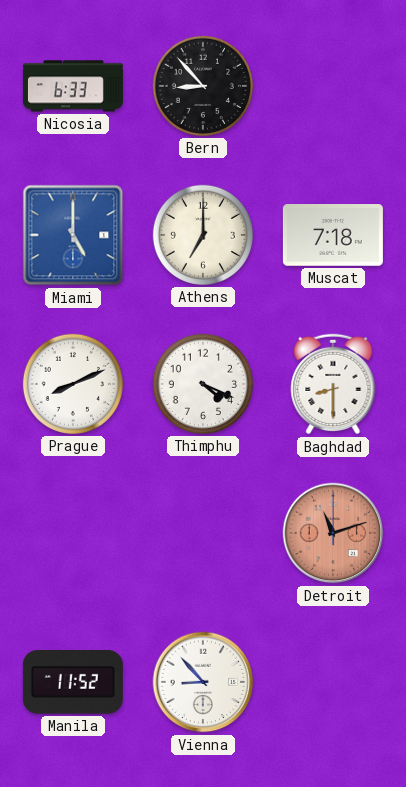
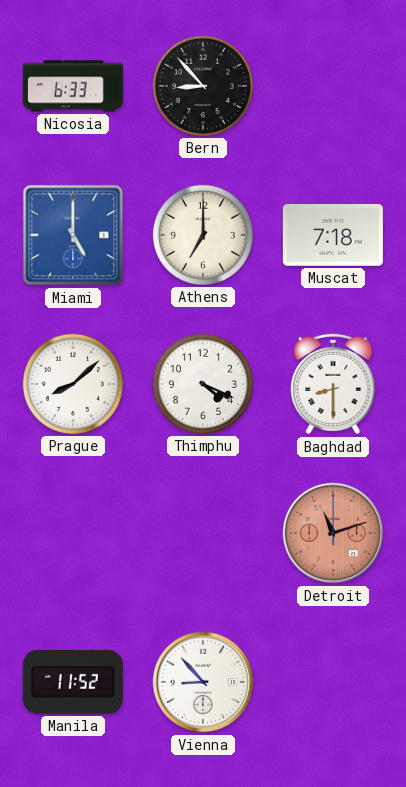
Prague: 8:11 -> 8:08
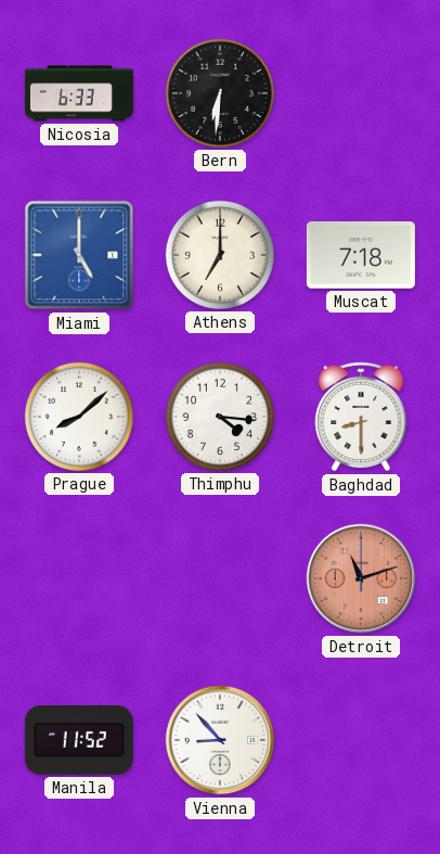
Bern: 8:53 -> 6:31
Thimphu: 4:19 -> 4:16
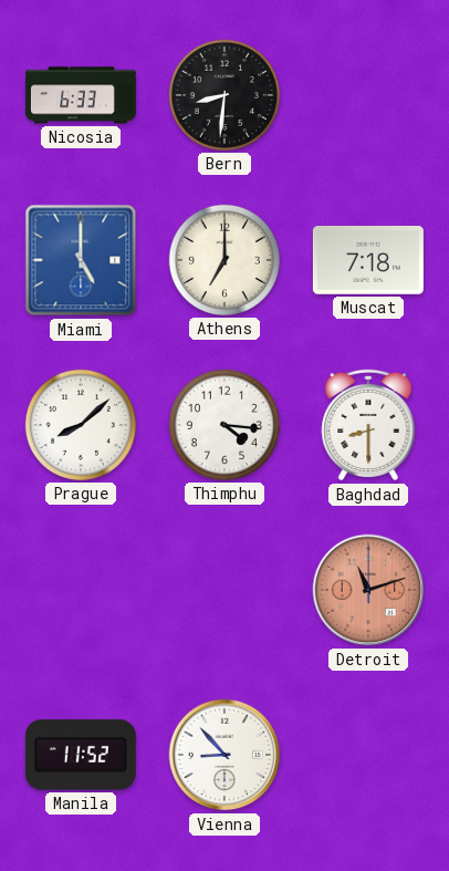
Bern: 6:31 -> 8:31
